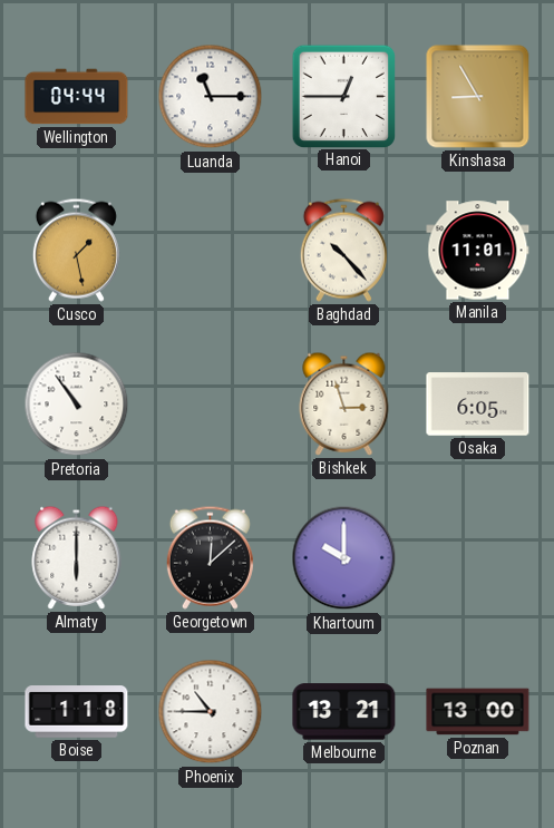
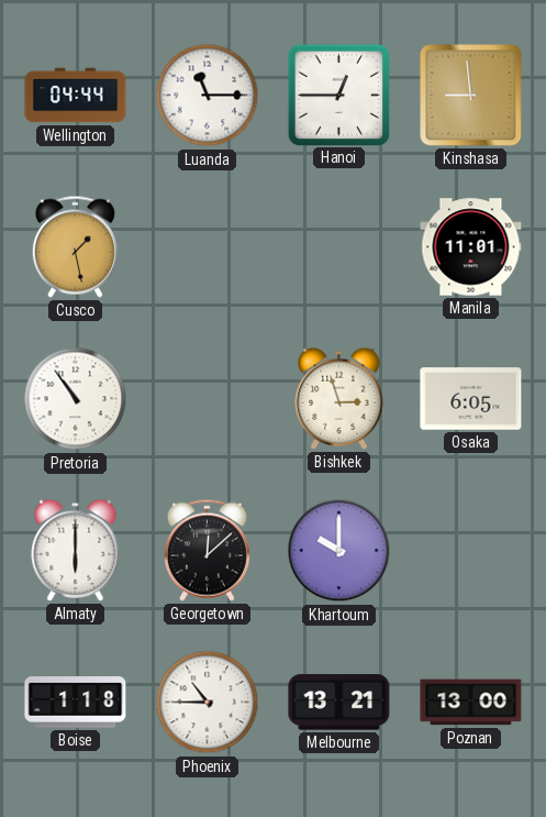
Kinshasa: 8:55 -> 8:59
Baghdad: 10:23 -> none
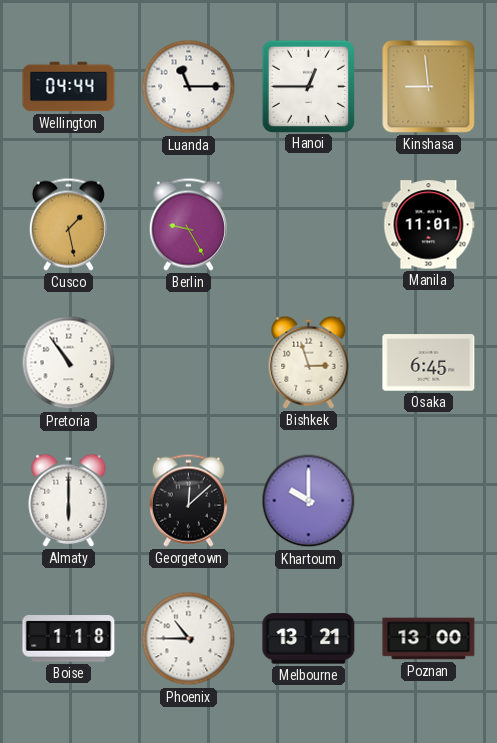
Berlin: none -> 9:25
Osaka: 6:05 -> 6:45
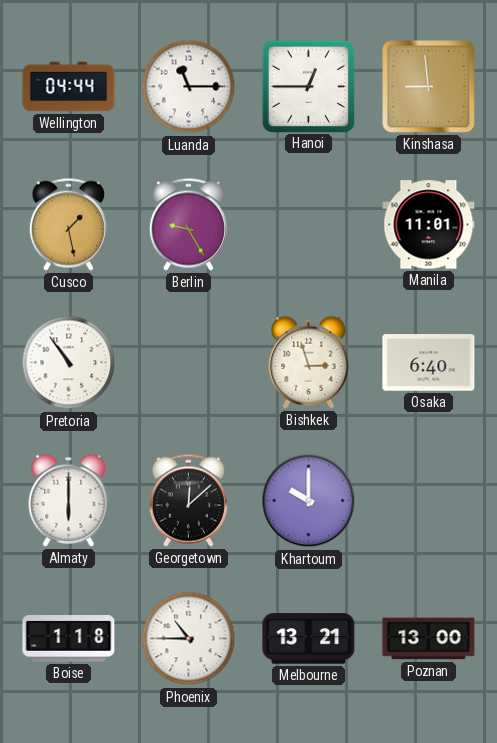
Osaka: 6:45 -> 6:40
